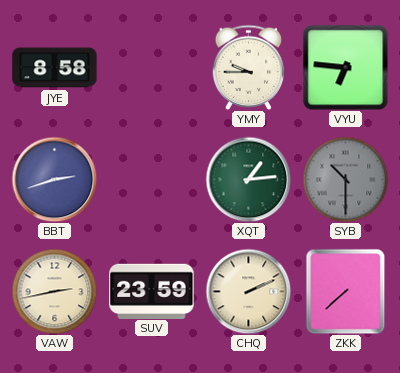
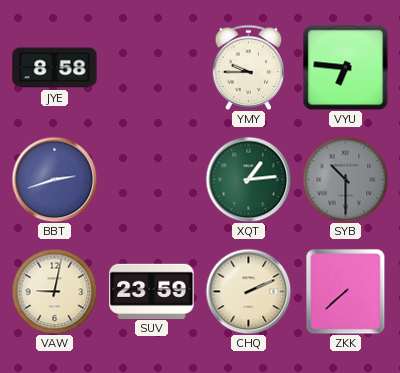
VAW: 2:43 -> 9:02
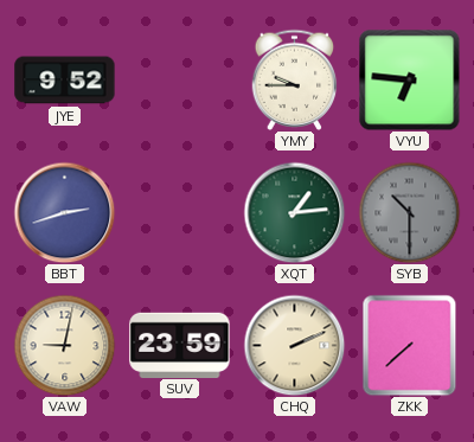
JYE: 8:58 -> 9:52
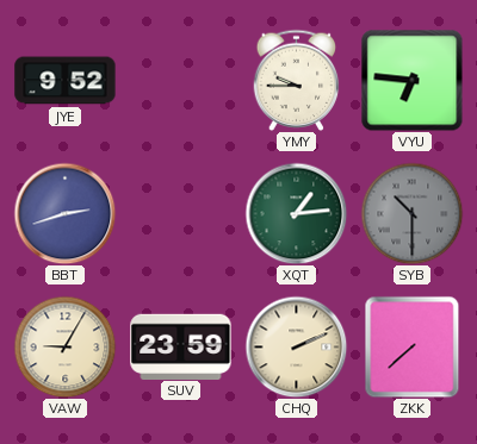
VAW: 9:02 -> 9:05
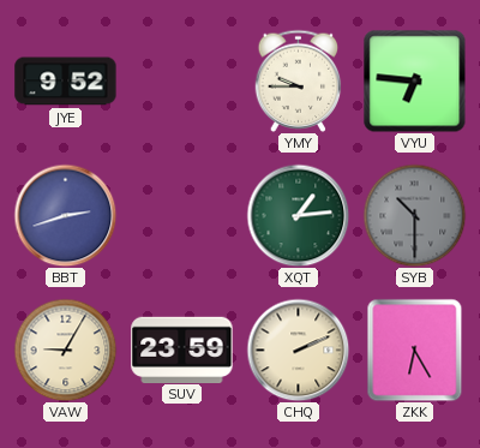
ZKK: 7:38 -> 6:25
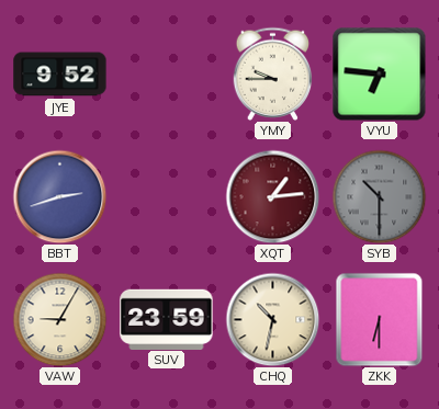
XQT dial: green -> burgundy
CHQ: 2:11 -> 10:32
ZKK: 6:25 -> 6:30
